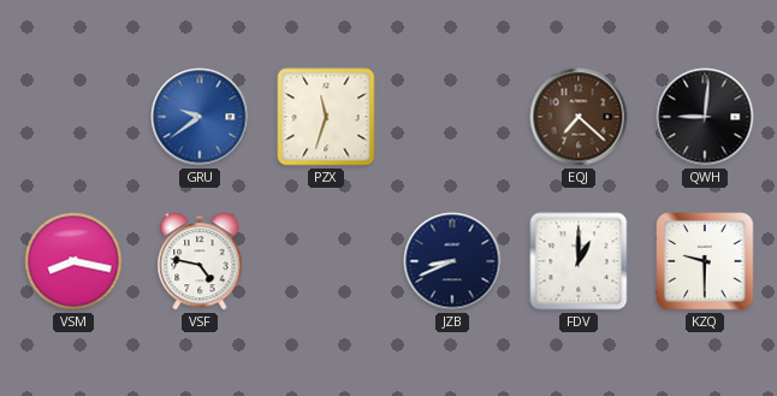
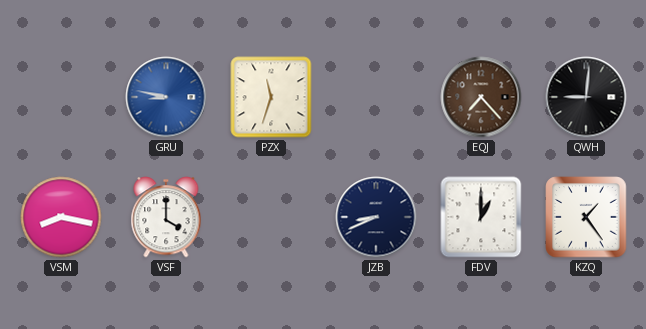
GRU: 9:39 -> 8:47
EQJ: 7:22 -> 7:23
VSF: 4:47 -> 4:00
KZQ: 9:30 -> 1:24
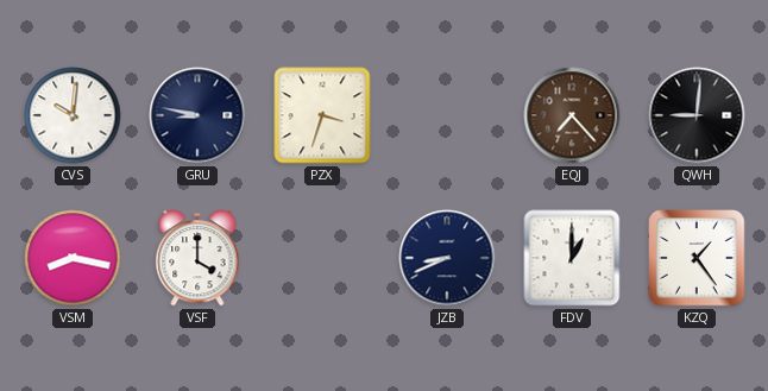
CVS: none -> 10:01
GRU dial: blue -> navy
PZX: 11:33 -> 3:33
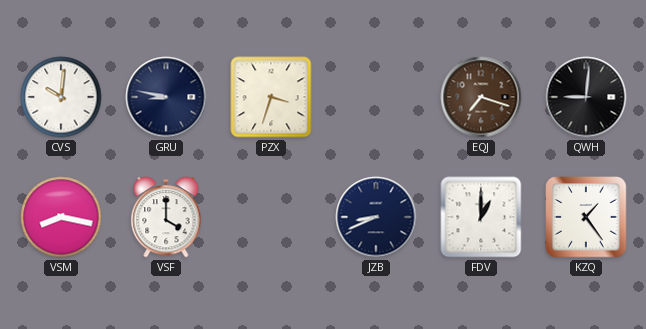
EQJ: 7:23 -> 7:18
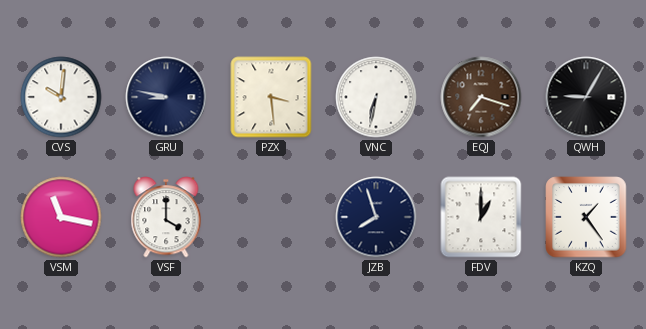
PZX: 3:33 -> 3:29
VNC: none -> 6:32
QWH: 9:01 -> 9:05
VSM: 8:17 -> 11:17
JZB: 8:41 -> 7:57
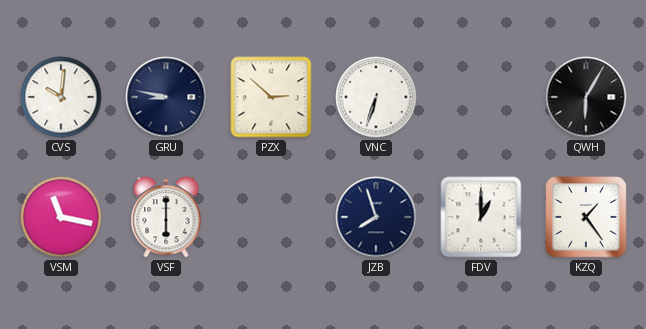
PZX: 3:29 -> 2:52
VNC: 6:32 -> 6:33
EQJ: 7:18 -> none
QWH: 9:05 -> 6:05
VSF: 4:00 -> 6:00
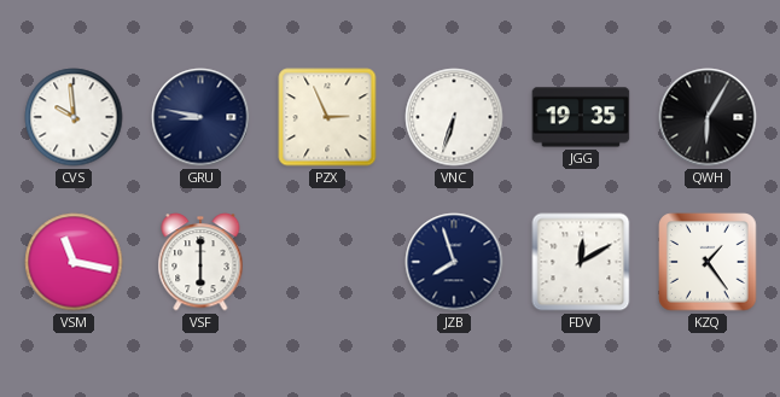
CVS: 10:01 -> 9:59
PZX: 2:52 -> 2:56
JGG: none -> 19:35
FDV: 1:00 -> 12:10
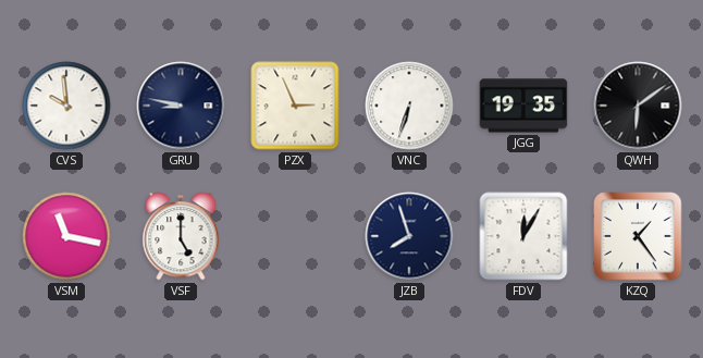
QWH: 6:05 -> 6:09
VSF: 6:00 -> 5:00
FDV: 12:10 -> 12:05
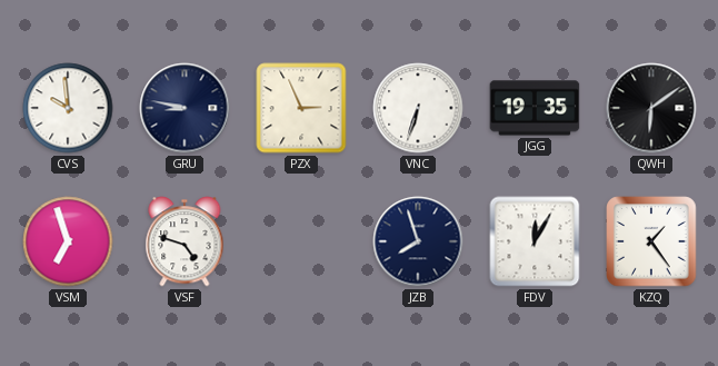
VSM: 11:17 -> 6:57
VSF: 5:00 -> 4:48
